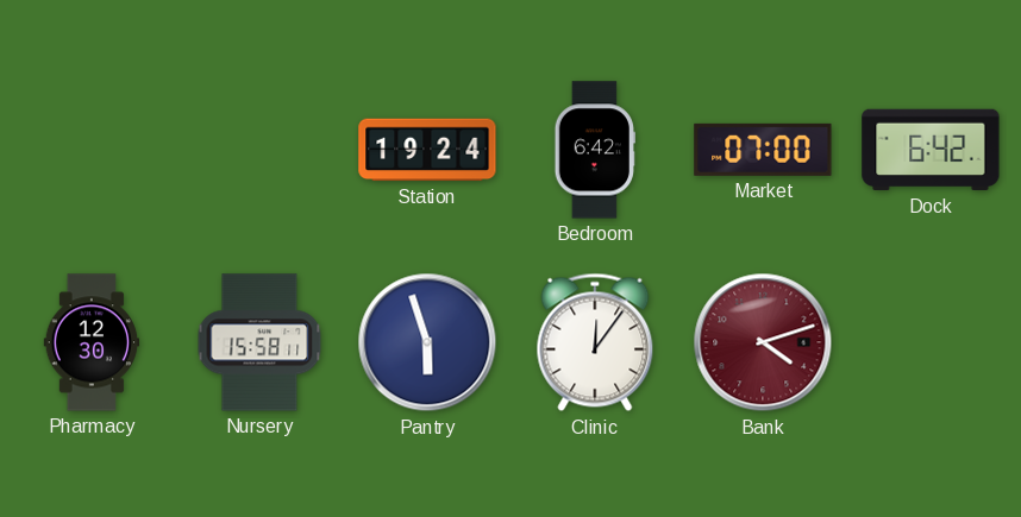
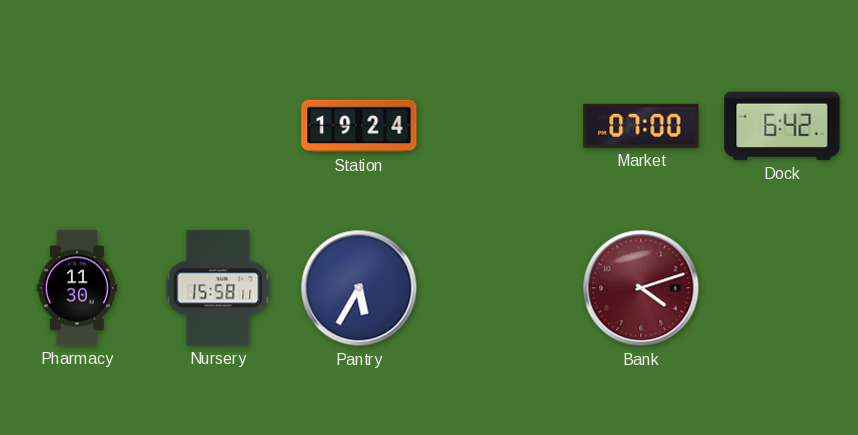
Bedroom: 6:42 -> none
Pharmacy: 12:30 -> 11:30
Pantry: 5:57 -> 5:35
Clinic: 12:06 -> none
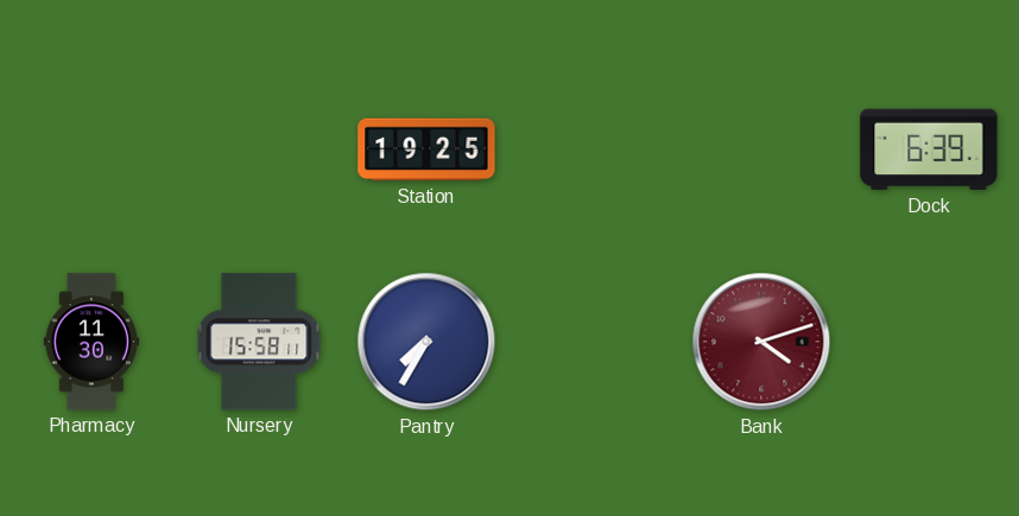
Station: 19:24 -> 19:25
Market: 07:00 -> none
Dock: 6:42 -> 6:39
Pantry: 5:35 -> 7:35
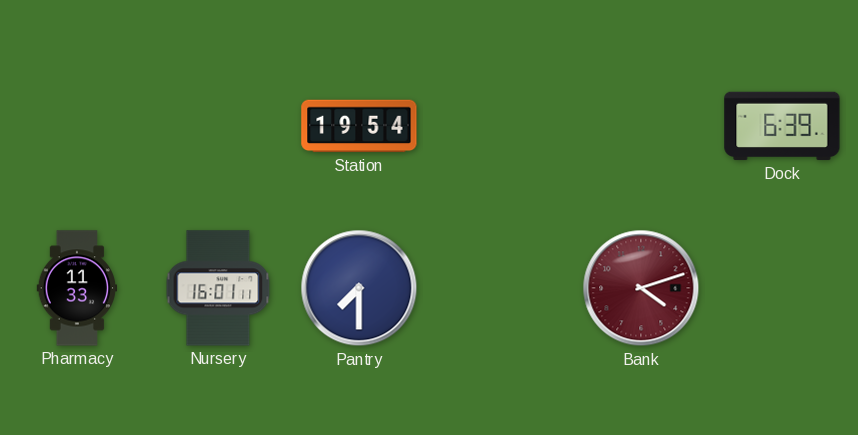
Station: 19:25 -> 19:54
Pharmacy: 11:30 -> 11:33
Nursery: 15:58 -> 16:01
Pantry: 7:35 -> 7:30
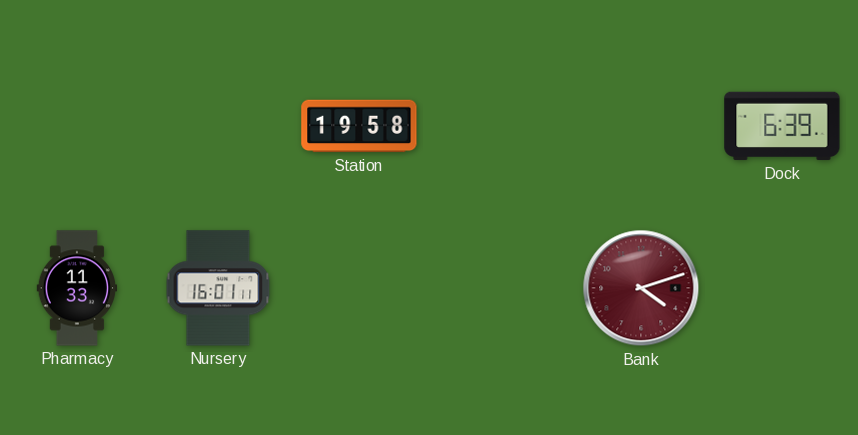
Station: 19:54 -> 19:58
Pantry: 7:30 -> none
